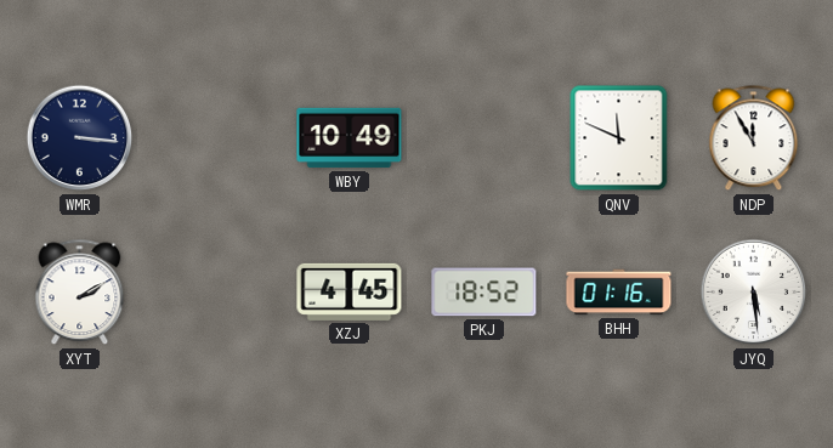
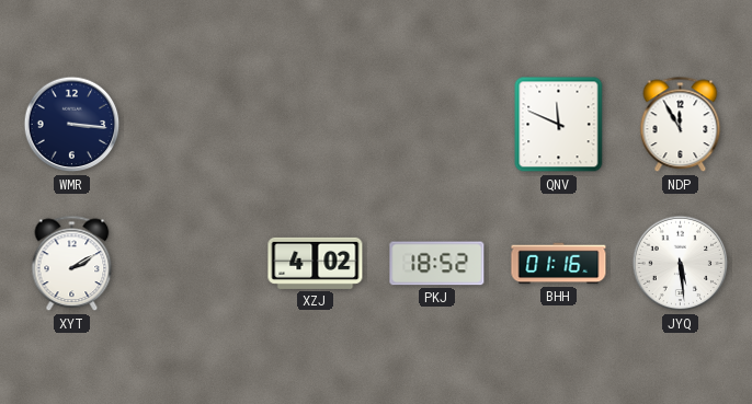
WBY: 10:49 -> none
XZJ: 4:45 -> 4:02
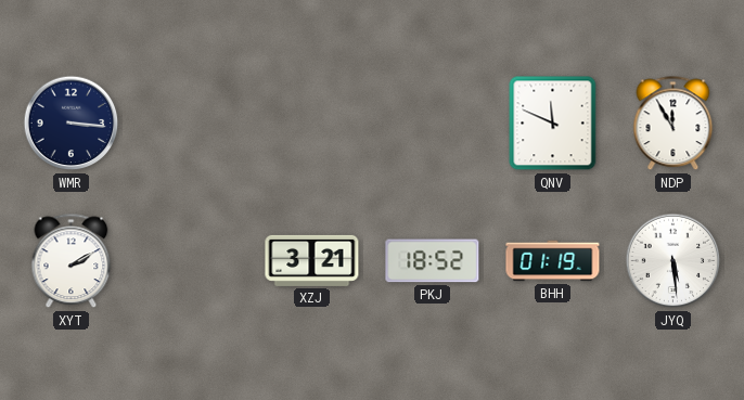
XZJ: 4:02 -> 3:21
BHH: 01:16 -> 01:19
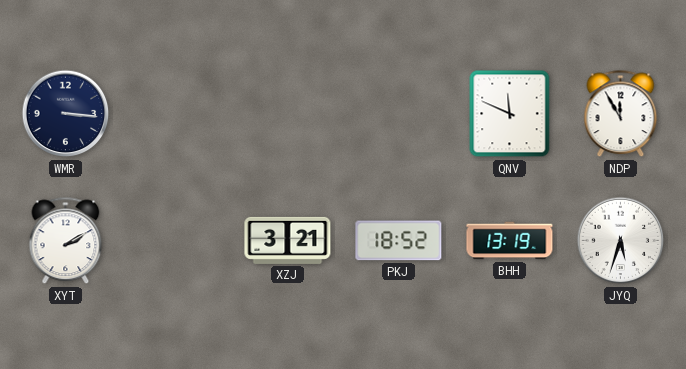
BHH: 01:19 -> 13:19
JYQ: 5:29 -> 5:33
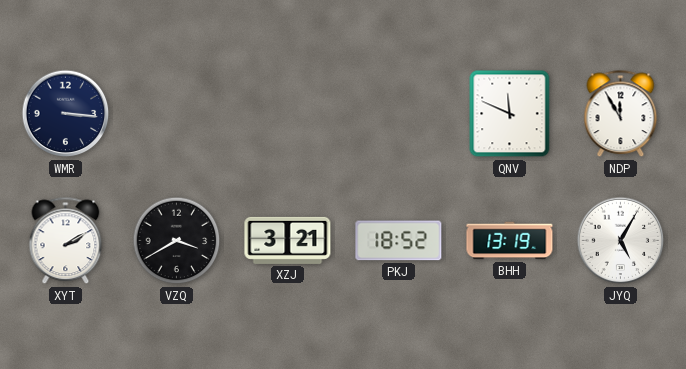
VZQ: none -> 3:40
JYQ: 5:33 -> 5:05
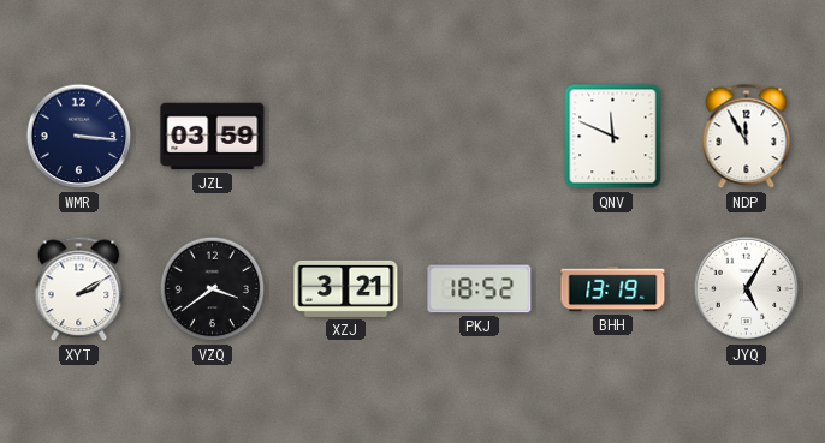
JZL: none -> 03:59
VZQ: 3:40 -> 3:39
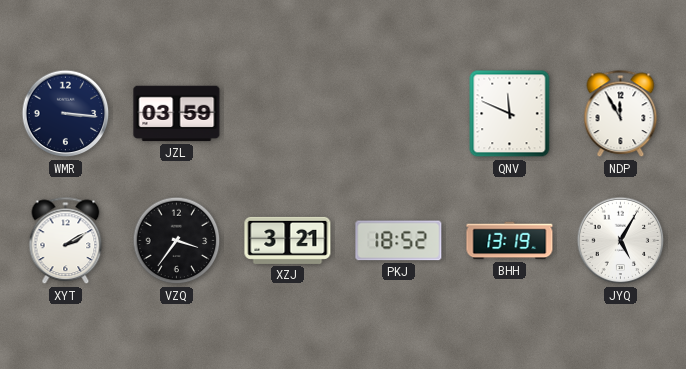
VZQ: 3:39 -> 3:36
